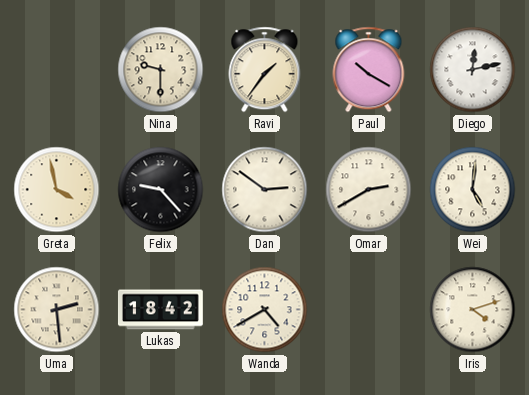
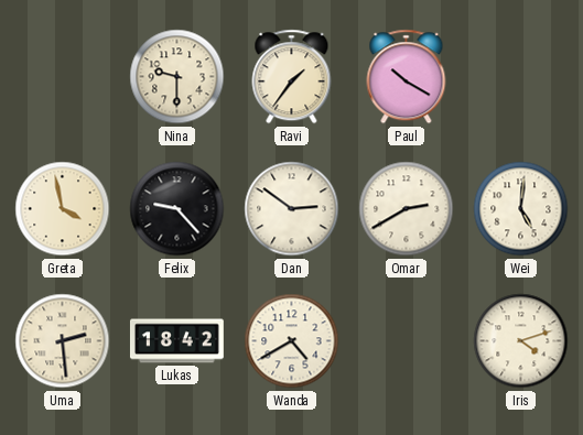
Diego: 12:13 -> none
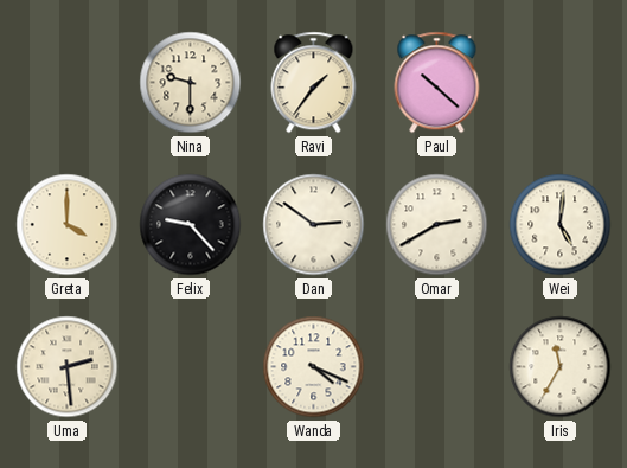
Paul: 10:20 -> 10:22
Greta: 3:58 -> 4:00
Lukas: 18:42 -> none
Wanda: 4:40 -> 4:19
Iris: 4:12 -> 11:35
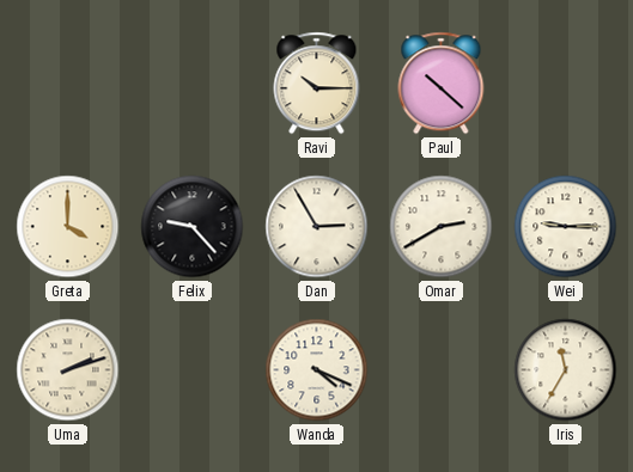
Nina: 9:30 -> none
Ravi: 1:36 -> 10:15
Dan: 2:51 -> 2:55
Wei: 5:01 -> 9:15
Uma: 2:29 -> 2:12
